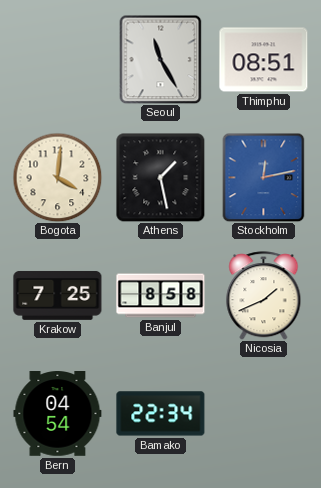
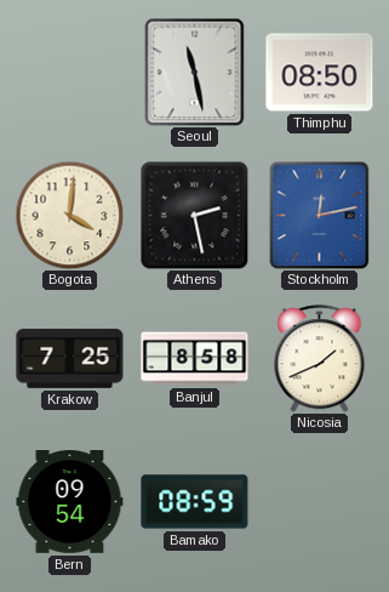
Seoul: 11:25 -> 11:28
Thimphu: 08:51 -> 08:50
Athens: 1:28 -> 2:28
Bern: 04:54 -> 09:54
Bamako: 22:34 -> 08:59
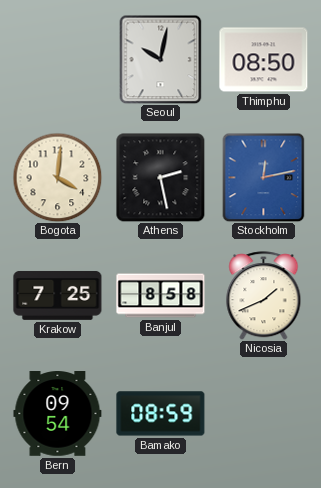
Seoul: 11:28 -> 10:02
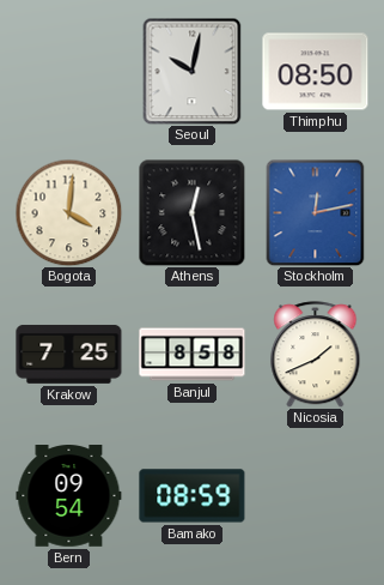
Athens: 2:28 -> 12:28
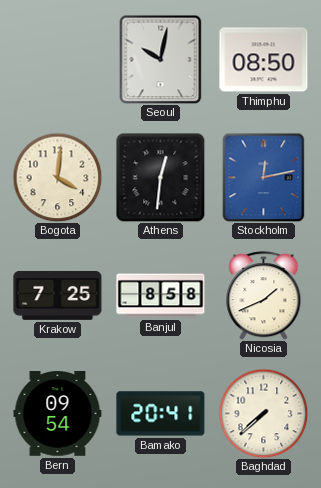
Athens: 12:28 -> 12:31
Bamako: 08:59 -> 20:41
Baghdad: none -> 7:38
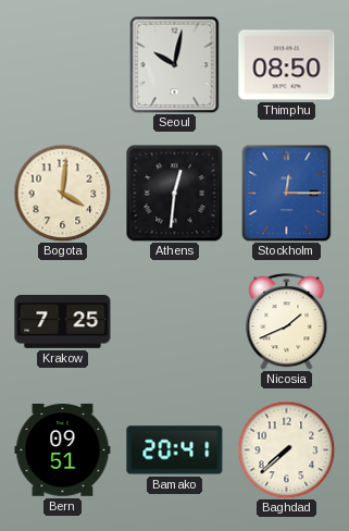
Stockholm: 12:13 -> 12:15
Banjul: 8:58 -> none
Bern: 09:54 -> 09:51
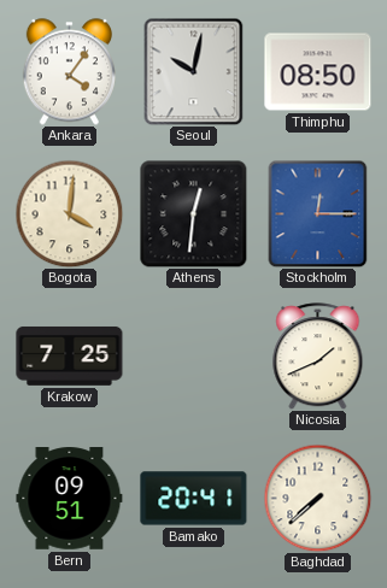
Ankara: none -> 4:06
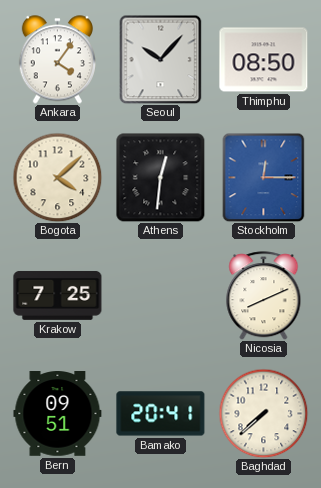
Seoul: 10:02 -> 10:07
Bogota: 4:01 -> 4:08
Nicosia: 1:41 -> 8:11
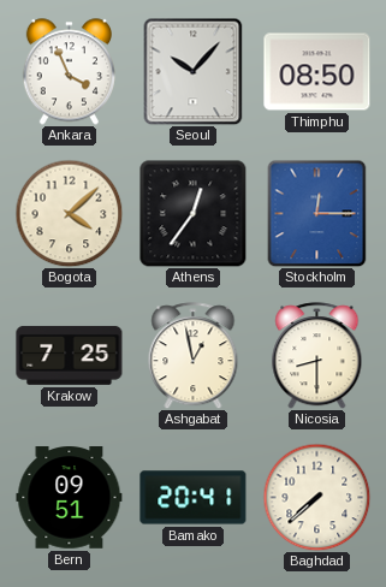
Ankara: 4:06 -> 3:56
Athens: 12:31 -> 12:36
Ashgabat: none -> 12:58
Nicosia: 8:11 -> 8:30
